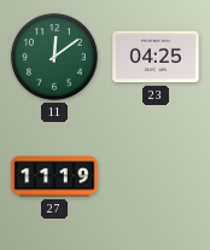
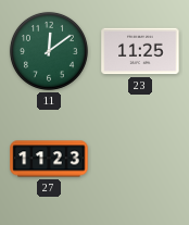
23: 04:25 -> 11:25
27: 11:19 -> 11:23
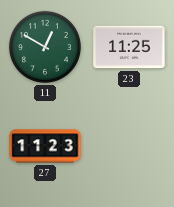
11: 12:09 -> 12:50
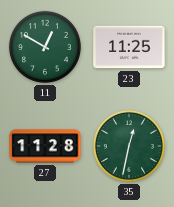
27: 11:23 -> 11:28
35: none -> 12:32
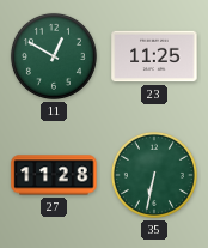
35: 12:32 -> 6:32
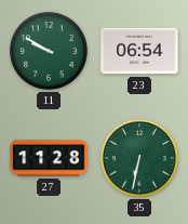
11: 12:50 -> 9:50
23: 11:25 -> 06:54
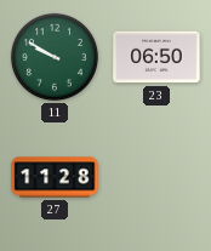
23: 06:54 -> 06:50
35: 6:32 -> none
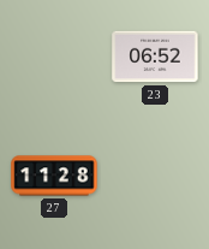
11: 9:50 -> none
23: 06:50 -> 06:52
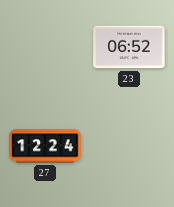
27: 11:28 -> 12:24
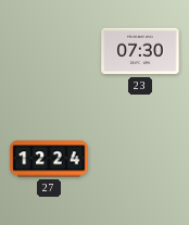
23: 06:52 -> 07:30
